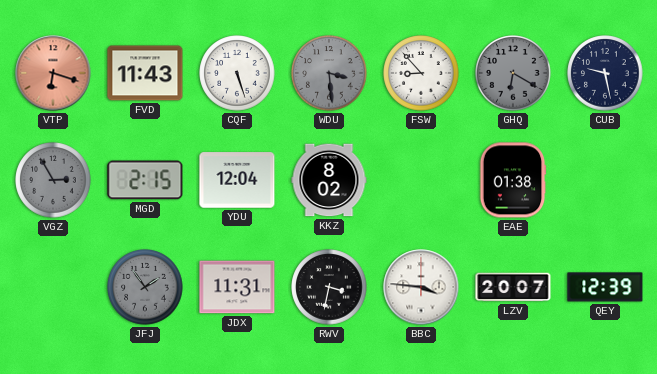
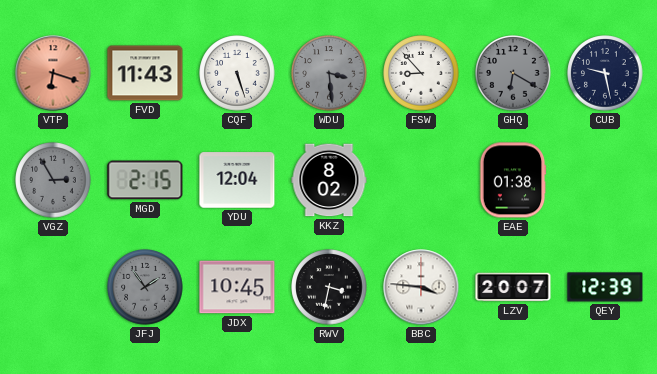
JDX: 11:31 -> 10:45
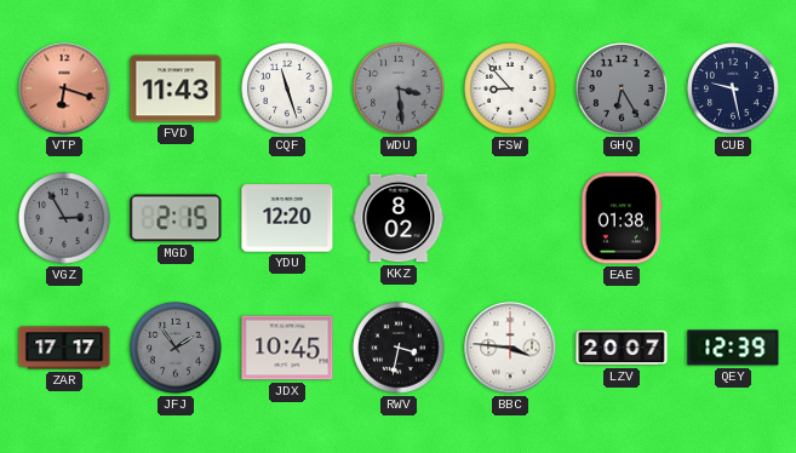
CQF: 5:27 -> 11:27
GHQ: 6:20 -> 6:25
YDU: 12:04 -> 12:20
ZAR: none -> 17:17
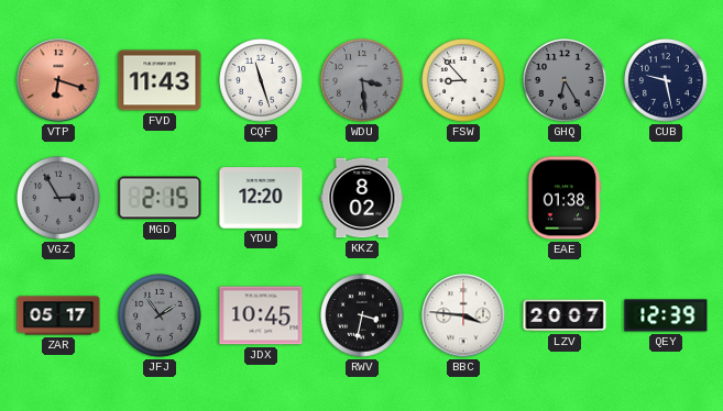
ZAR: 17:17 -> 05:17
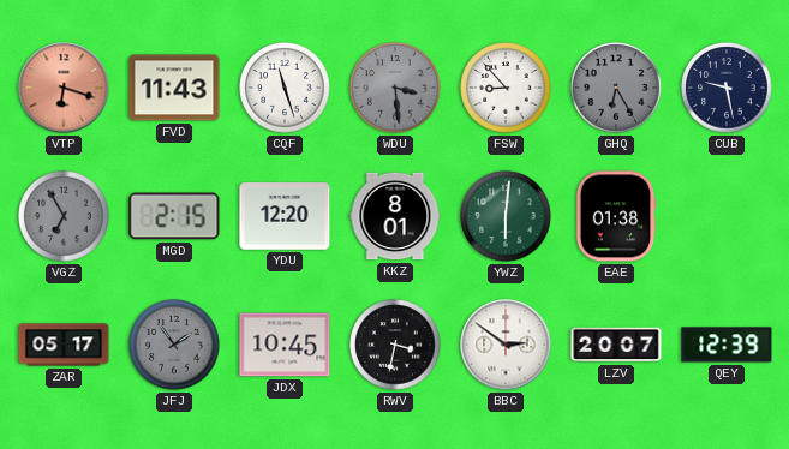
VGZ: 2:55 -> 6:55
KKZ: 8:02 -> 8:01
YWZ: none -> 6:01
BBC: 3:46 -> 2:51
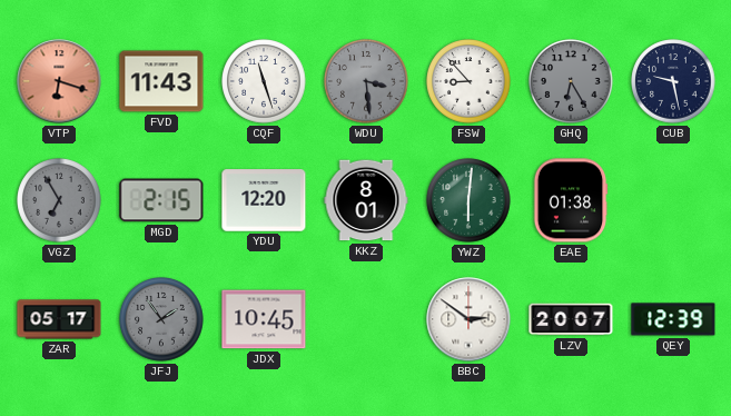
RWV: 3:32 -> none
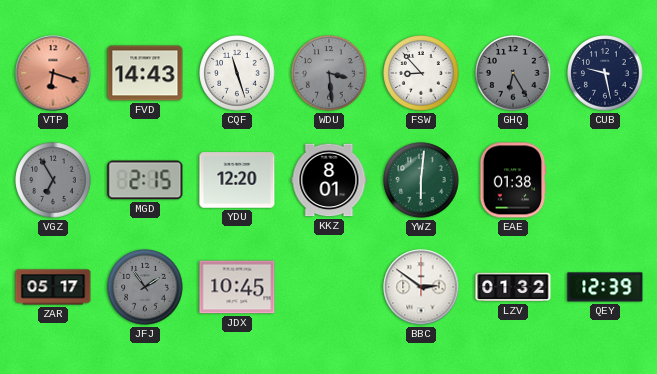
FVD: 11:43 -> 14:43
LZV: 20:07 -> 01:32
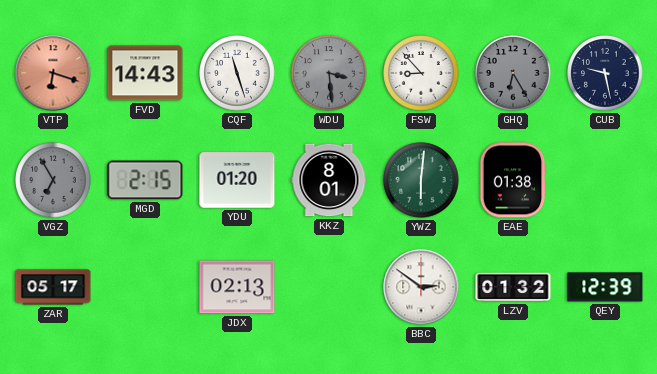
YDU: 12:20 -> 01:20
JFJ: 1:54 -> none
JDX: 10:45 -> 02:13
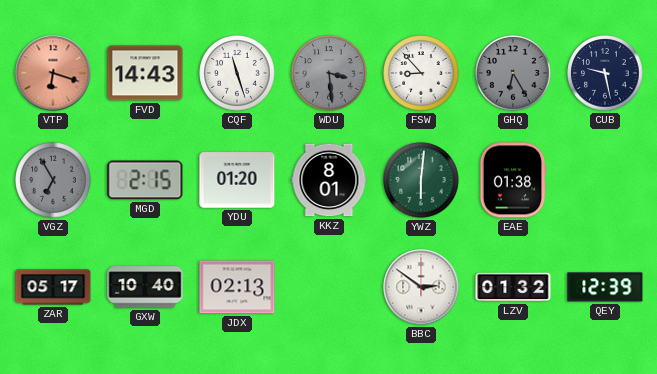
GXW: none -> 10:40
